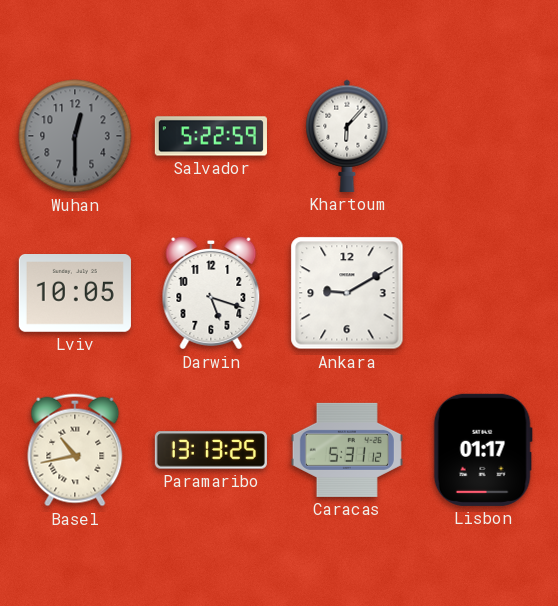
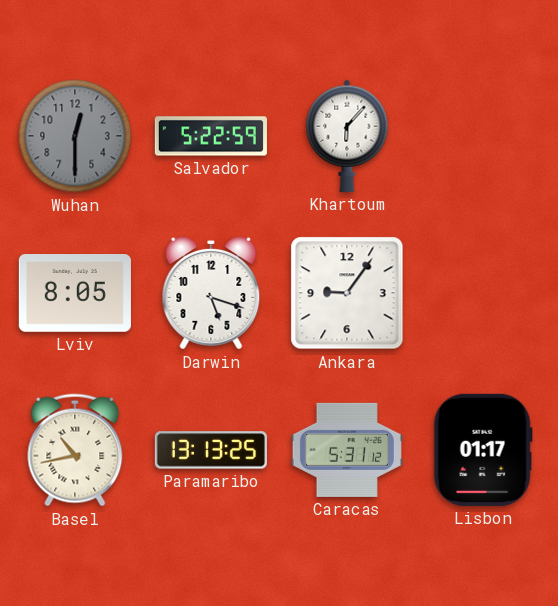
Lviv: 10:05 -> 8:05
Ankara: 9:10 -> 9:06
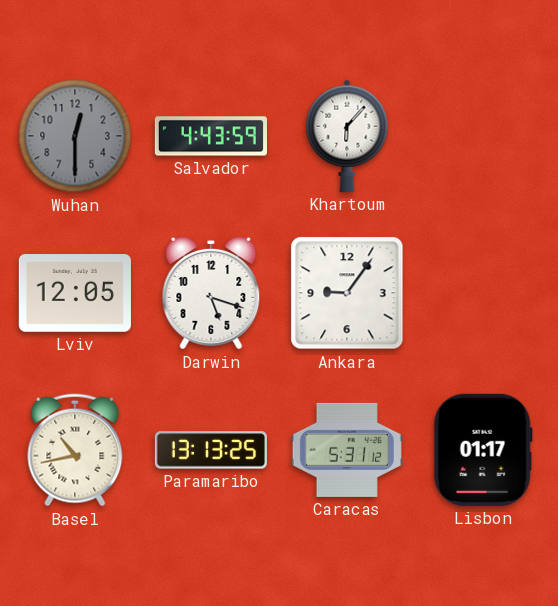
Salvador: 5:22 -> 4:43
Lviv: 8:05 -> 12:05
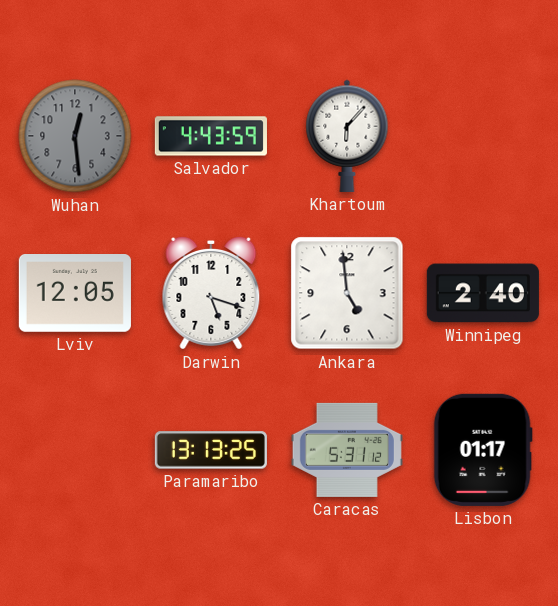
Wuhan: 12:30 -> 12:29
Ankara: 9:06 -> 4:59
Winnipeg: none -> 2:40
Basel: 10:43 -> none
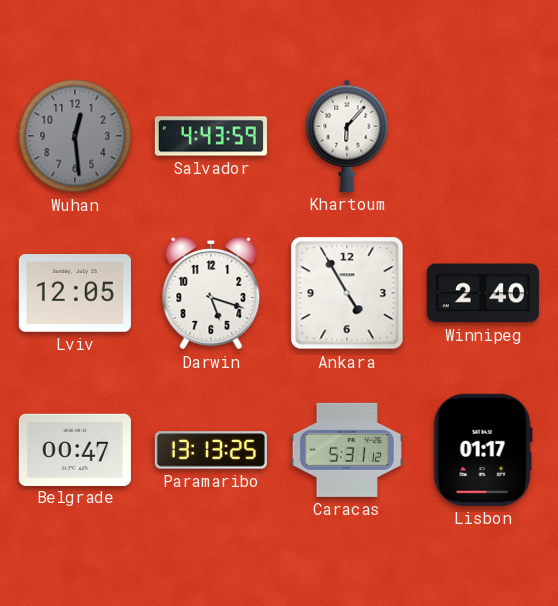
Ankara: 4:59 -> 4:55
Belgrade: none -> 00:47
